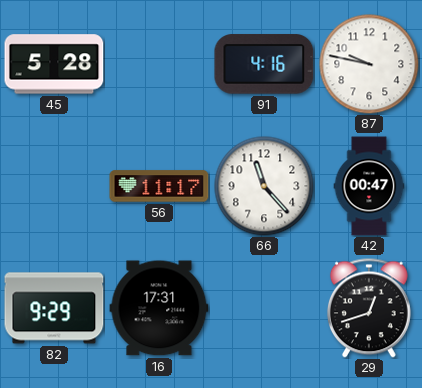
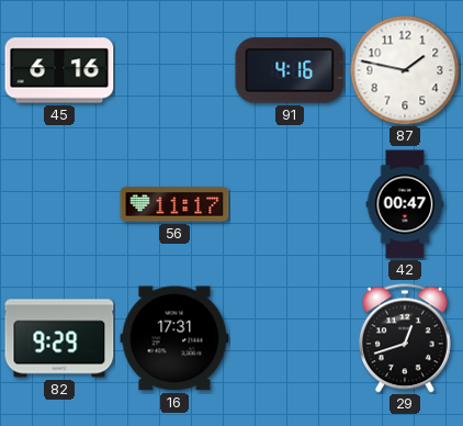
45: 5:28 -> 6:16
87: 9:47 -> 1:47
66: 11:23 -> none
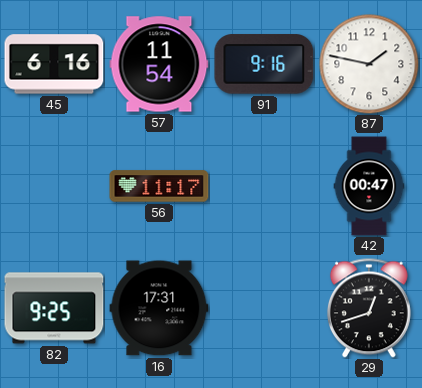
57: none -> 11:54
91: 4:16 -> 9:16
82: 9:29 -> 9:25
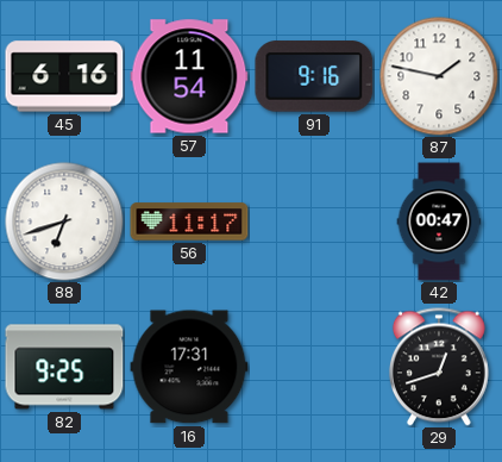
88: none -> 6:42
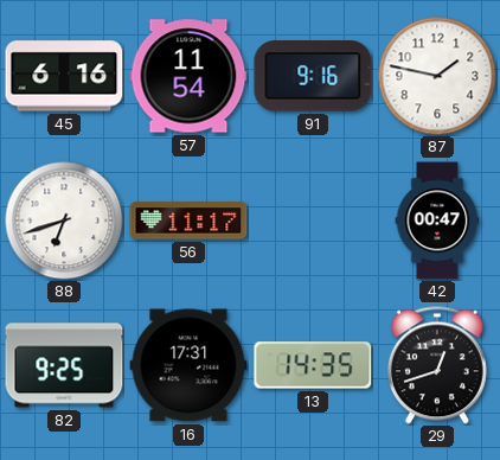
13: none -> 14:35
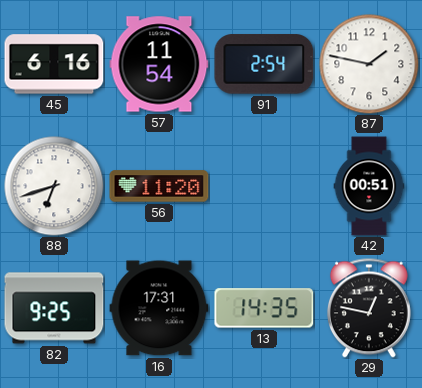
91: 9:16 -> 2:54
56: 11:17 -> 11:20
42: 00:47 -> 00:51
29: 12:42 -> 12:47
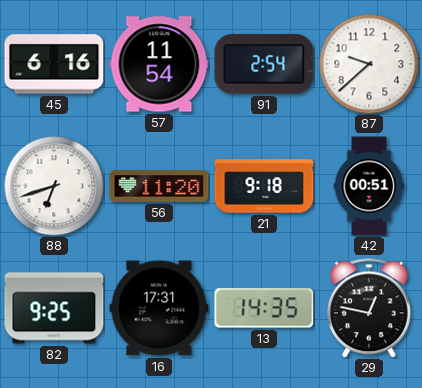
87: 1:47 -> 9:38
21: none -> 9:18
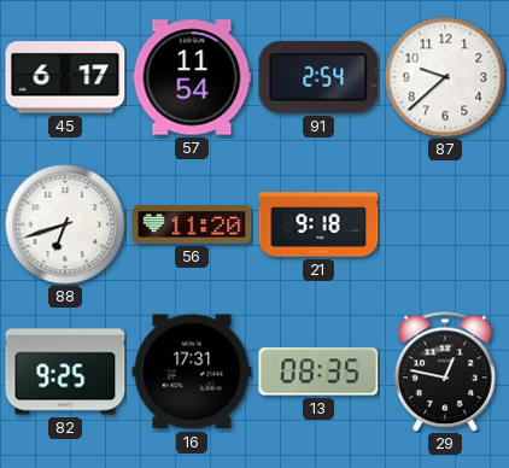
45: 6:16 -> 6:17
42: 00:51 -> none
13: 14:35 -> 08:35
